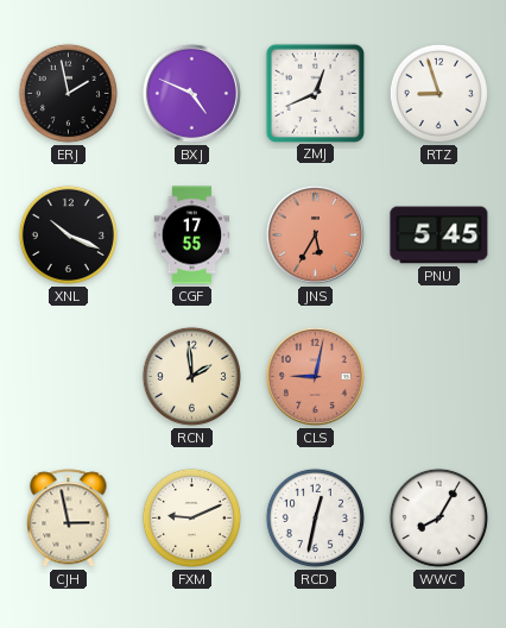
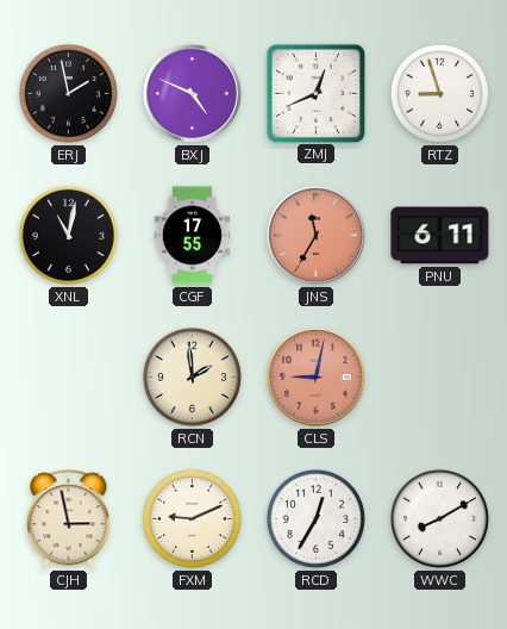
XNL: 10:19 -> 11:02
JNS: 5:35 -> 11:35
PNU: 5:45 -> 6:11
RCD: 12:32 -> 12:35
WWC: 8:05 -> 8:10
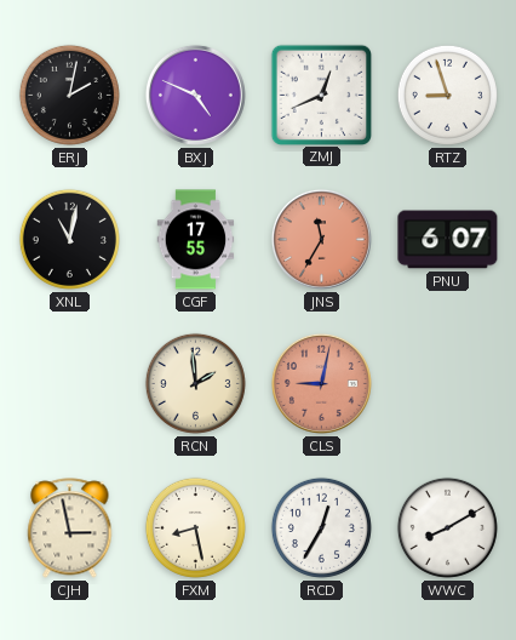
ERJ: 1:58 -> 2:02
PNU: 6:11 -> 6:07
FXM: 9:11 -> 8:28
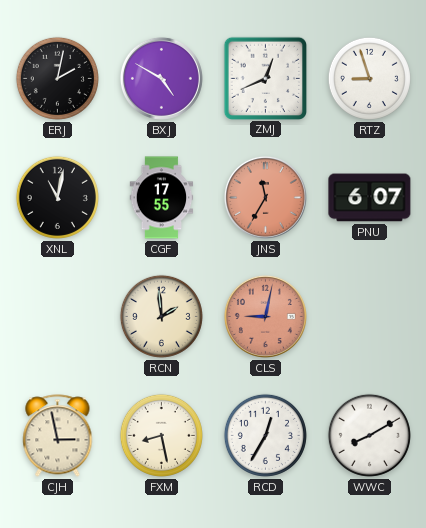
BXJ: 4:49 -> 4:50
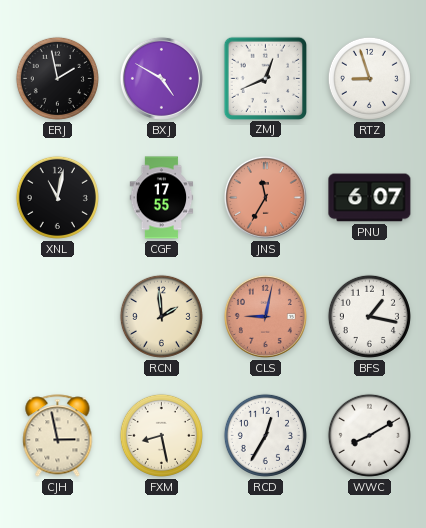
ERJ: 2:02 -> 1:58
BFS: none -> 1:17
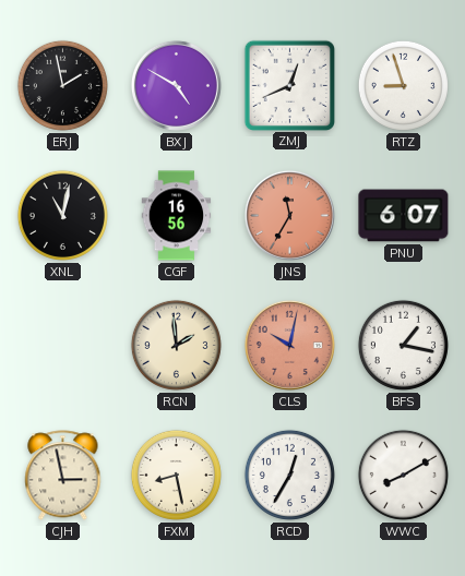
CGF: 17:55 -> 16:56
CLS: 9:02 -> 10:02
